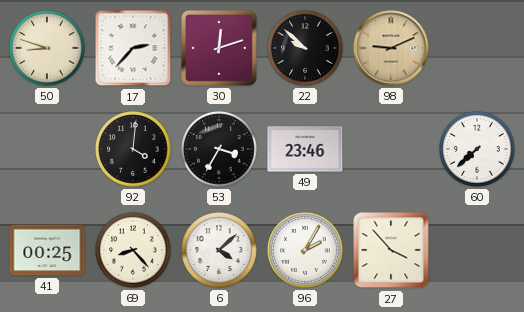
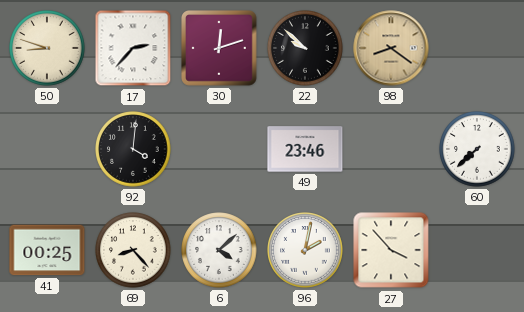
98: 9:11 -> 8:21
53: 3:35 -> none
96: 2:05 -> 2:02
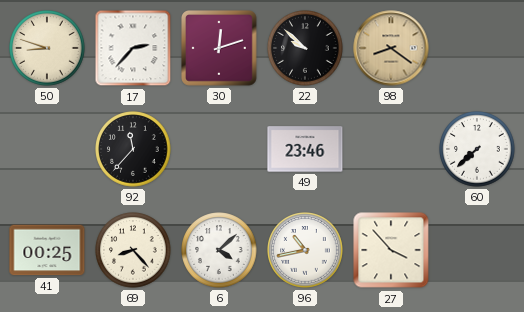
92: 4:01 -> 11:37
96: 2:02 -> 10:43
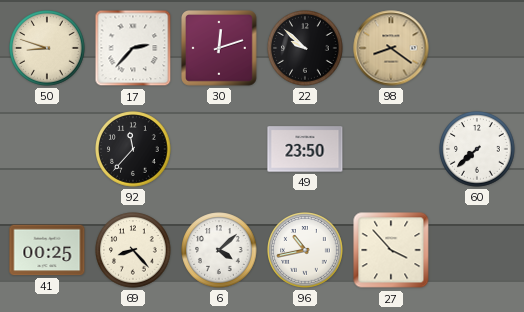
49: 23:46 -> 23:50
